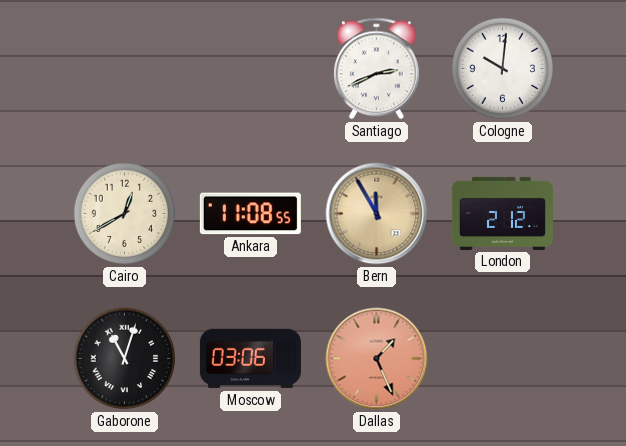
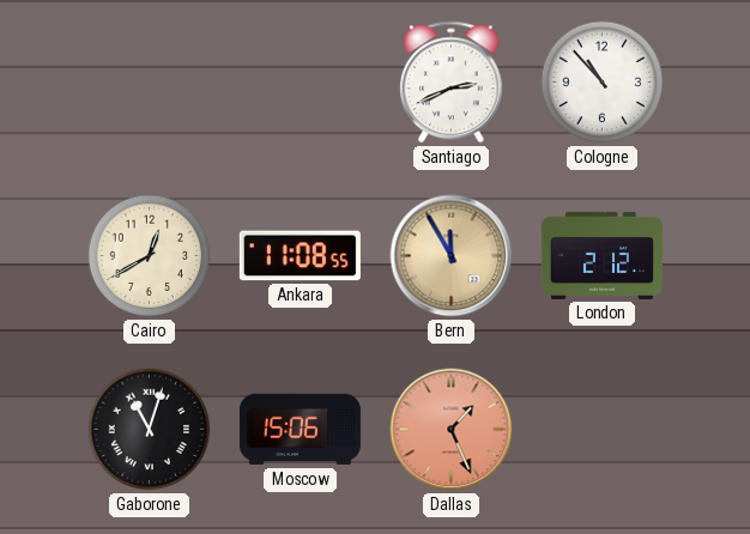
Cologne: 10:01 -> 10:53
Moscow: 03:06 -> 15:06
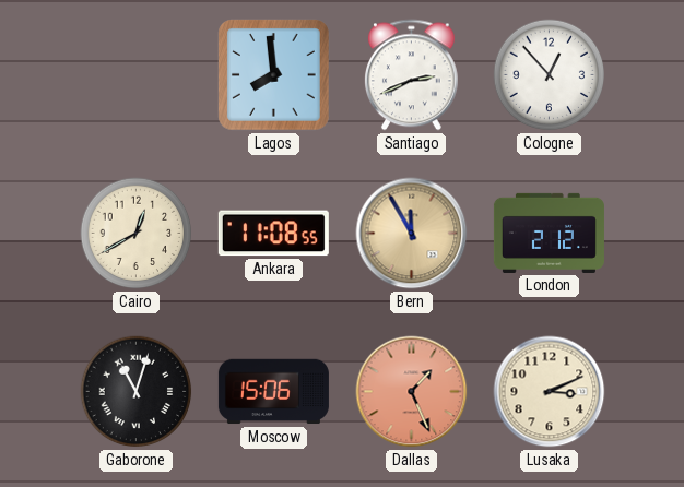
Lagos: none -> 7:59
Cologne: 10:53 -> 12:53
Lusaka: none -> 3:11
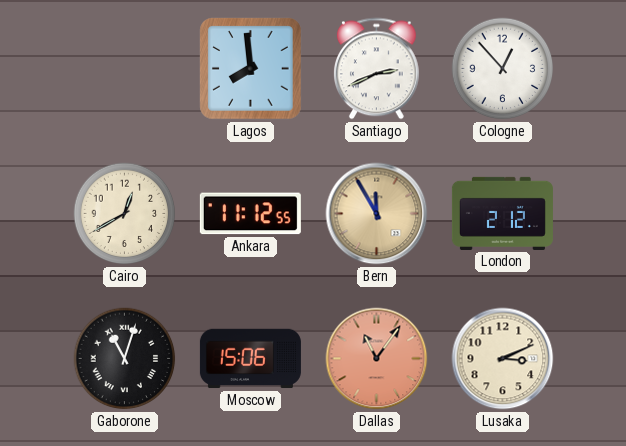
Ankara: 11:08 -> 11:12
Dallas: 1:26 -> 11:06
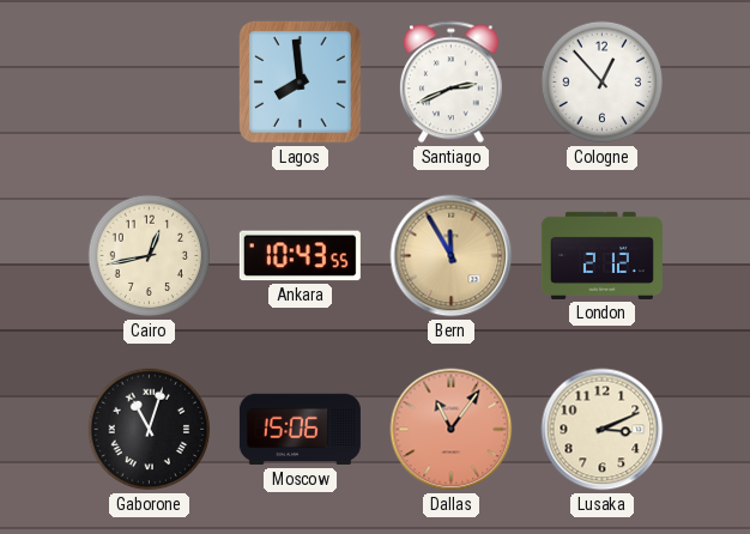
Cairo: 12:40 -> 12:43
Ankara: 11:12 -> 10:43
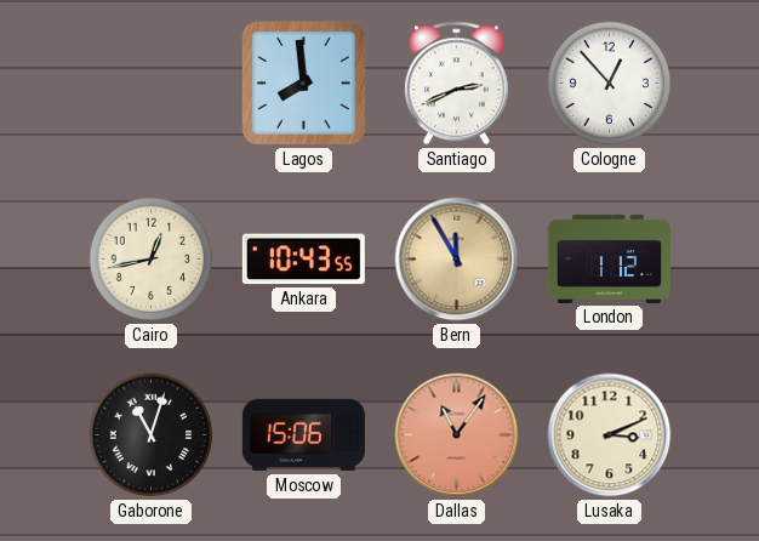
London: 2:12 -> 1:12
